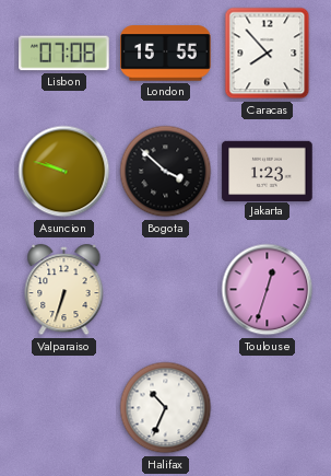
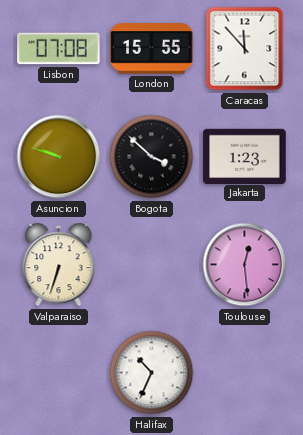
Caracas: 7:53 -> 11:53
Toulouse: 12:33 -> 12:29
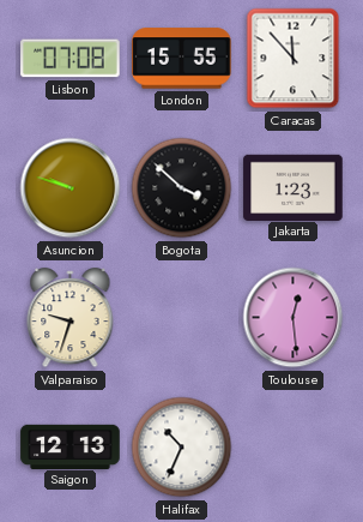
Valparaiso: 6:33 -> 9:33
Saigon: none -> 12:13
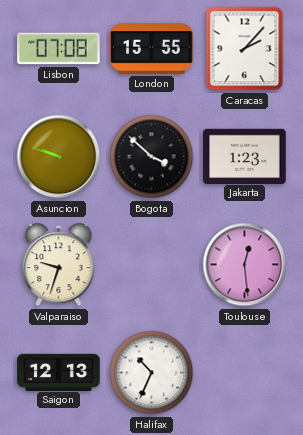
Caracas: 11:53 -> 2:07
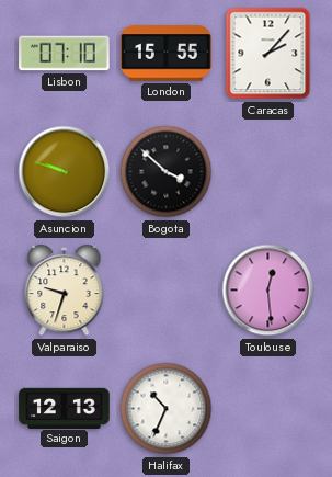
Lisbon: 07:08 -> 07:10
Jakarta: 1:23 -> none
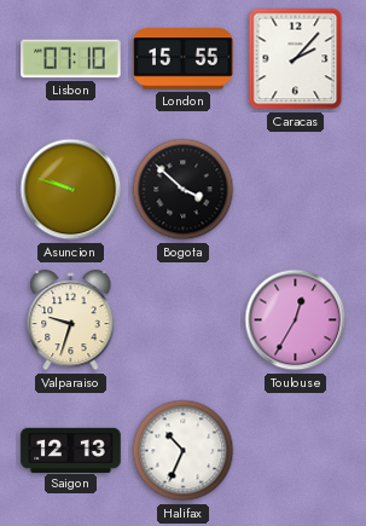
Toulouse: 12:29 -> 12:35
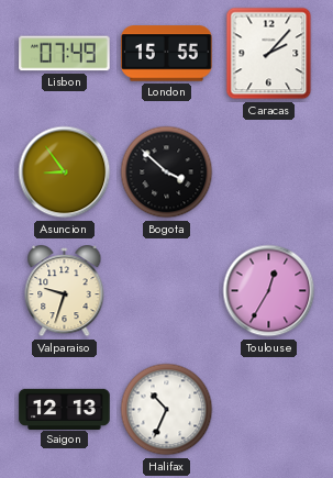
Lisbon: 07:10 -> 07:49
Asuncion: 9:48 -> 8:54
